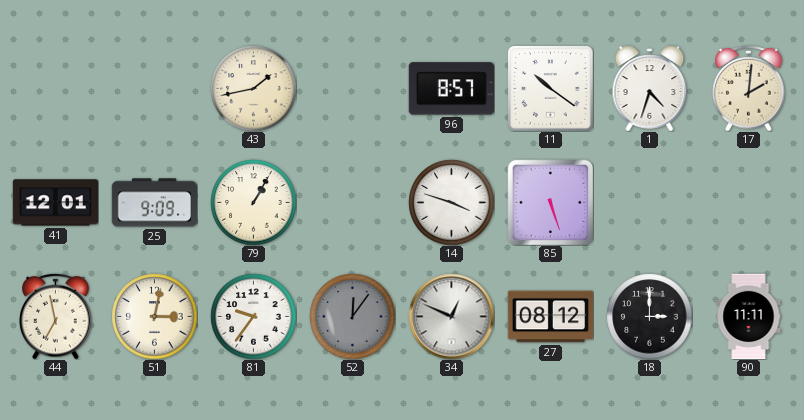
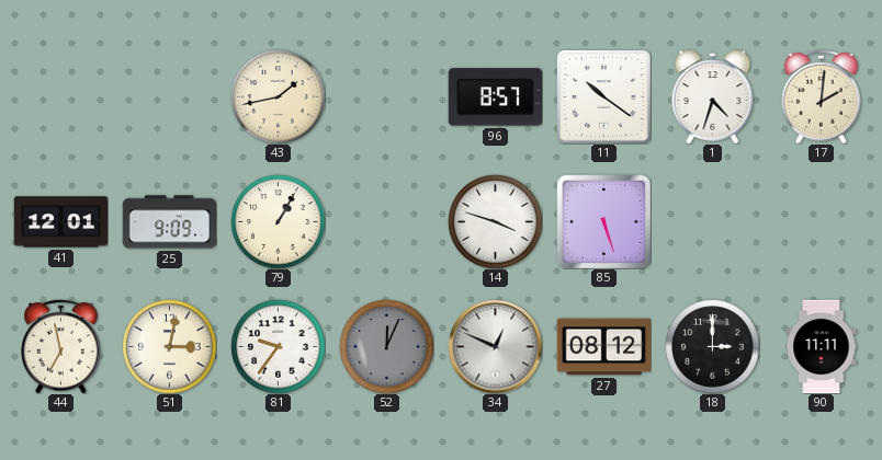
52: 12:06 -> 12:04
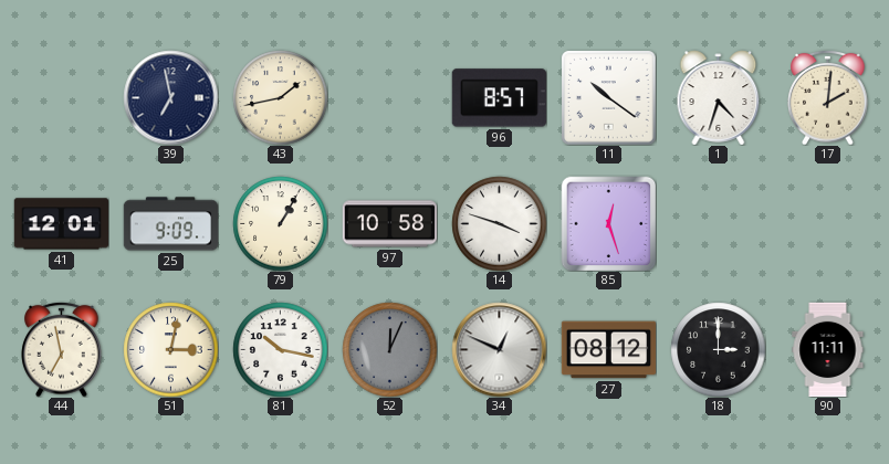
39: none -> 6:58
97: none -> 10:58
85: 5:27 -> 12:27
81: 9:36 -> 10:17
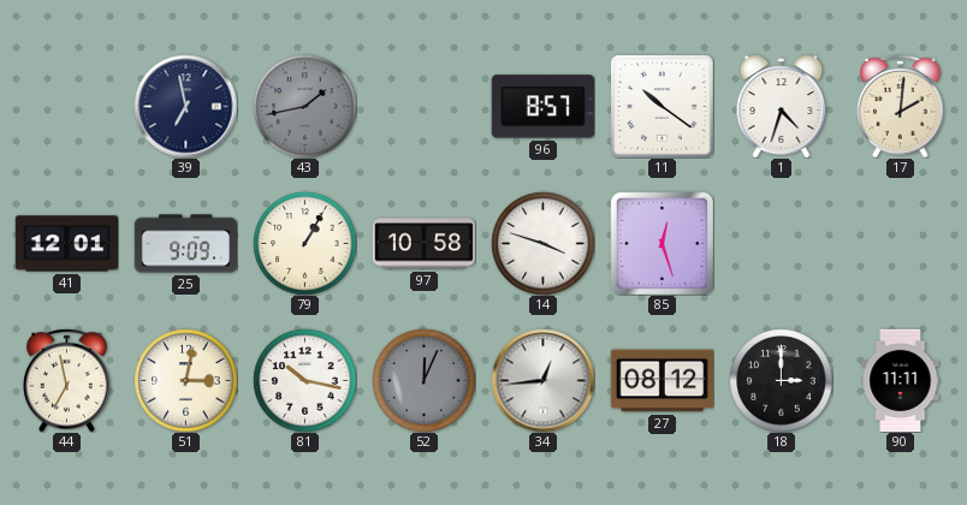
43 dial: cream -> grey
34: 12:49 -> 12:44
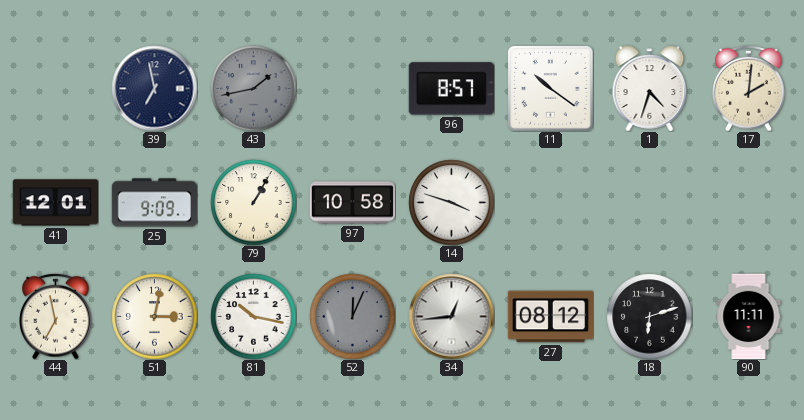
85: 12:27 -> none
18: 3:00 -> 6:12
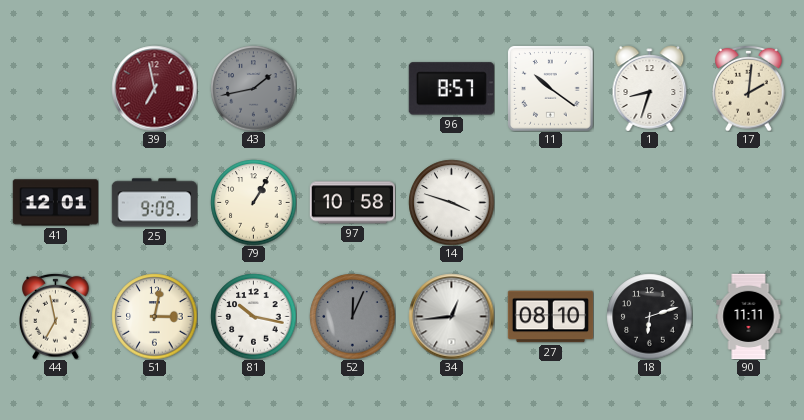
39 dial: navy -> burgundy
1: 4:33 -> 8:33
27: 08:12 -> 08:10
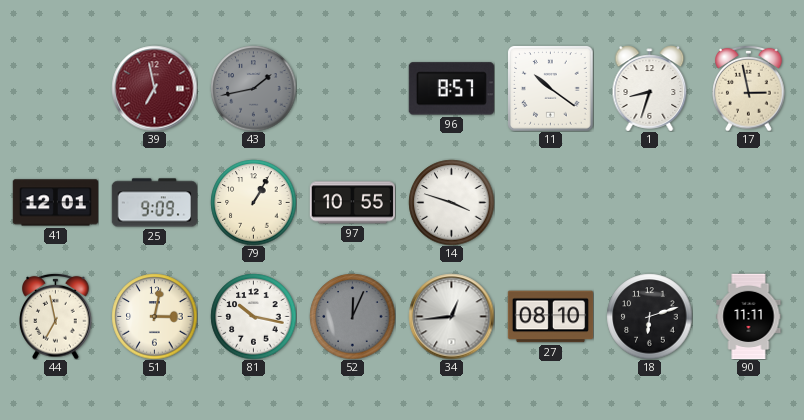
17: 2:01 -> 2:58
97: 10:58 -> 10:55
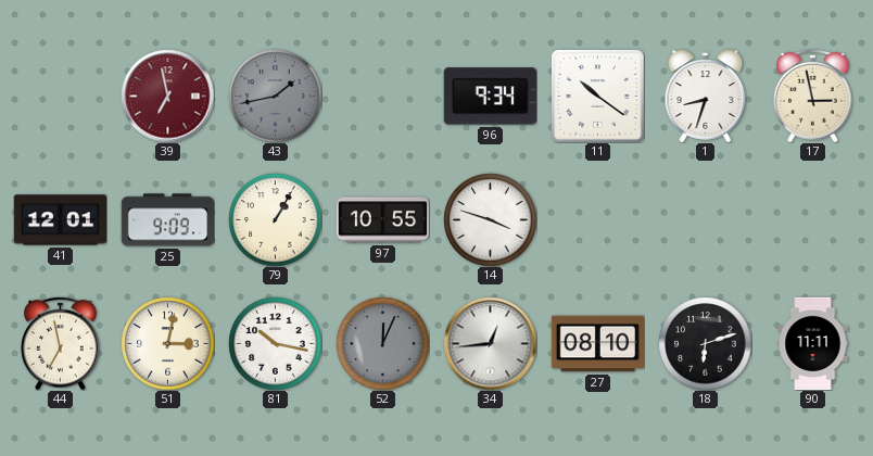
96: 8:57 -> 9:34
